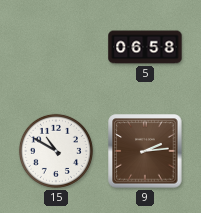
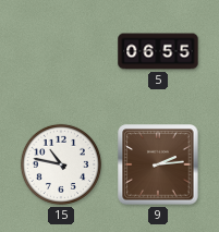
5: 06:58 -> 06:55
15: 10:50 -> 10:47
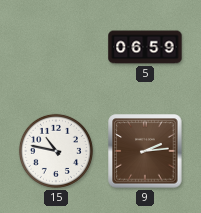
5: 06:55 -> 06:59
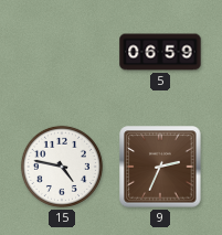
15: 10:47 -> 4:47
9: 2:14 -> 2:34
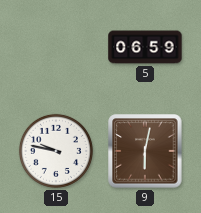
15: 4:47 -> 9:47
9: 2:34 -> 6:02
